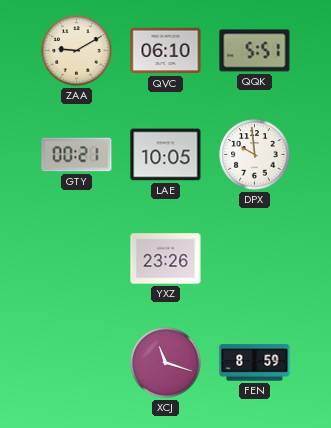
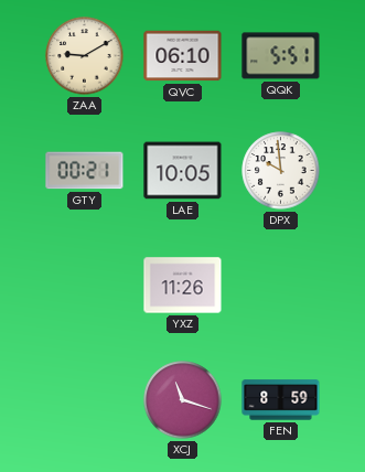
YXZ: 23:26 -> 11:26
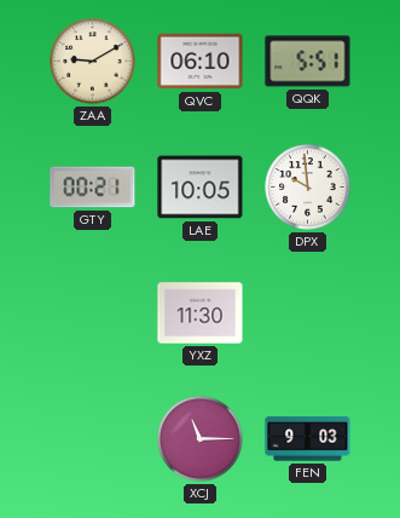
YXZ: 11:26 -> 11:30
XCJ: 11:18 -> 11:15
FEN: 8:59 -> 9:03
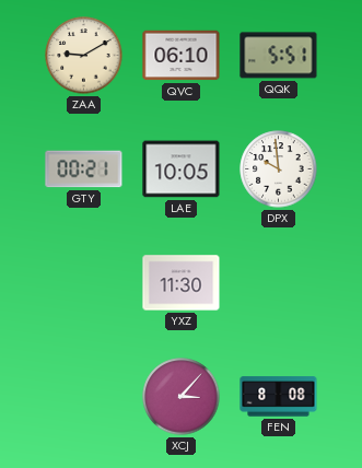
XCJ: 11:15 -> 3:07
FEN: 9:03 -> 8:08
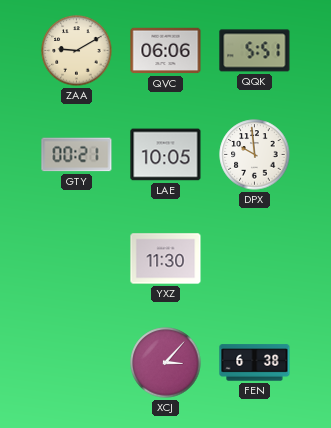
QVC: 06:10 -> 06:06
FEN: 8:08 -> 6:38
